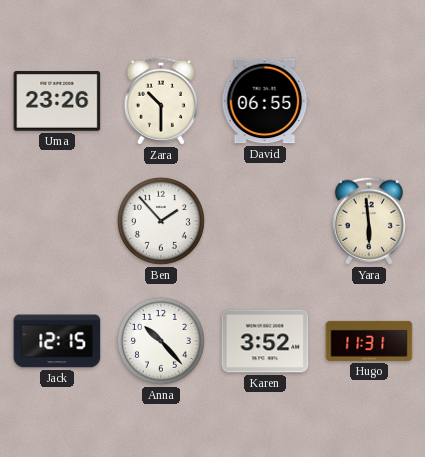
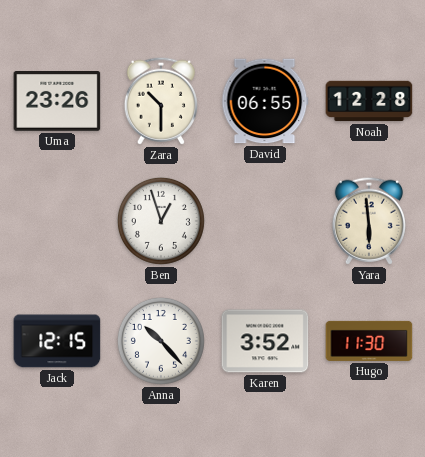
Noah: none -> 12:28
Ben: 1:53 -> 12:57
Hugo: 11:31 -> 11:30
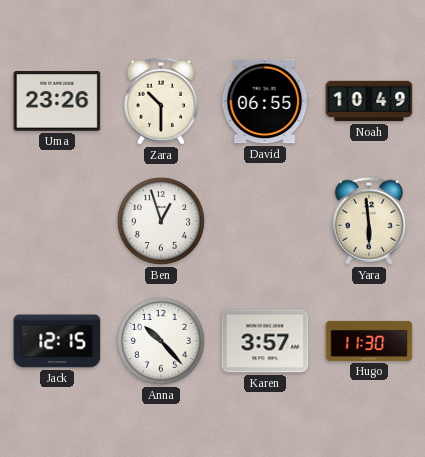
Noah: 12:28 -> 10:49
Karen: 3:52 -> 3:57
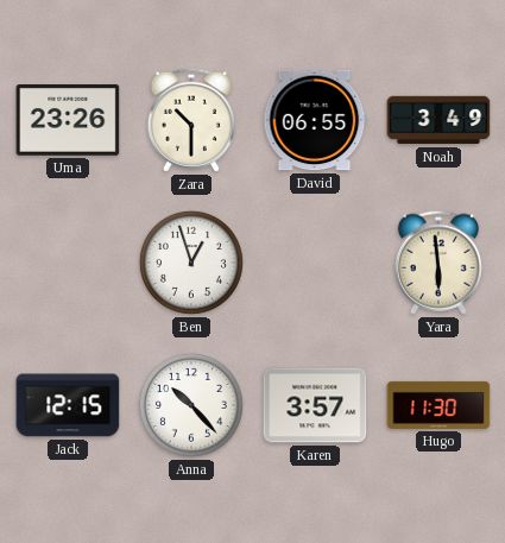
Noah: 10:49 -> 3:49
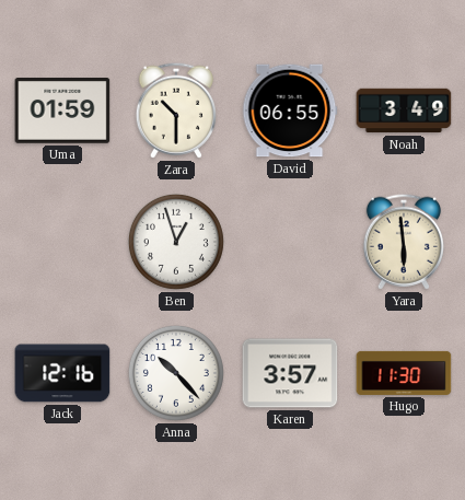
Uma: 23:26 -> 01:59
Jack: 12:15 -> 12:16
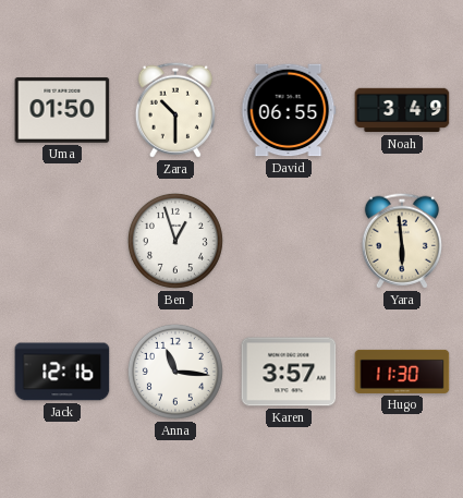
Uma: 01:59 -> 01:50
Anna: 10:23 -> 11:16
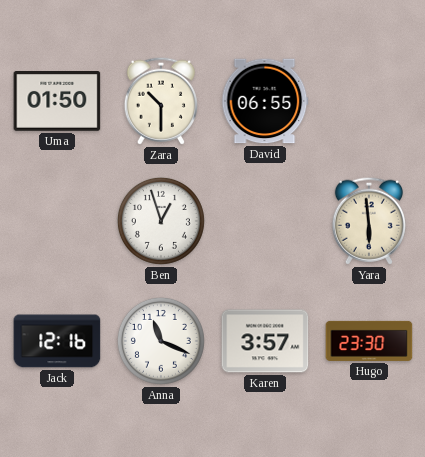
Noah: 3:49 -> none
Anna: 11:16 -> 11:19
Hugo: 11:30 -> 23:30
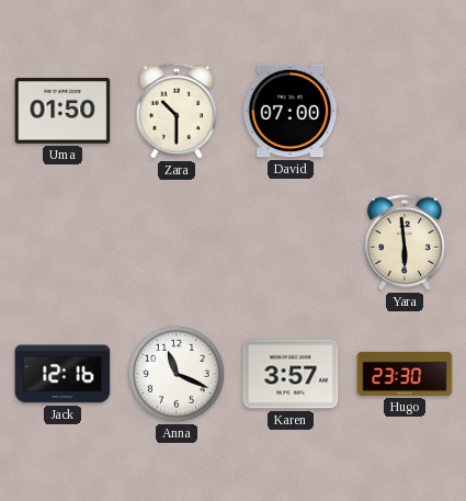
David: 06:55 -> 07:00
Ben: 12:57 -> none
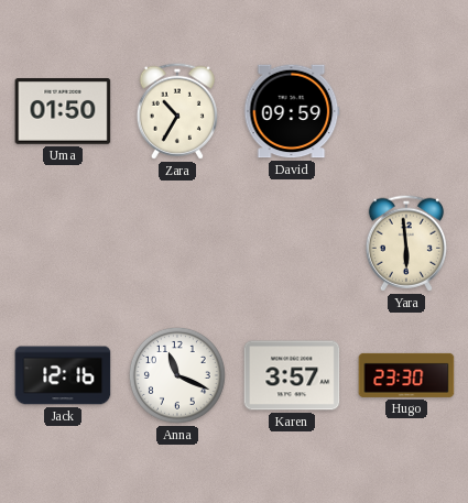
Zara: 10:30 -> 10:35
David: 07:00 -> 09:59
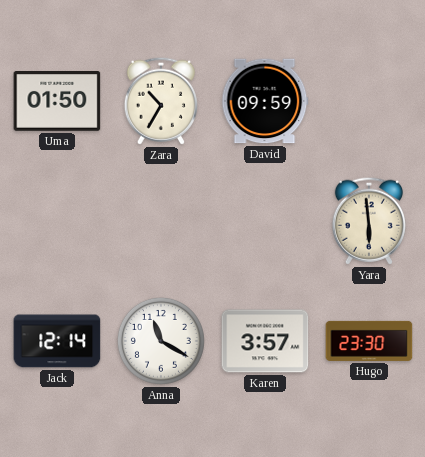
Jack: 12:16 -> 12:14
Anna: 11:19 -> 11:20
